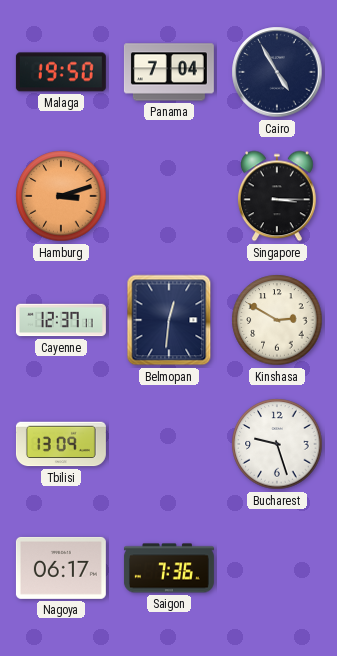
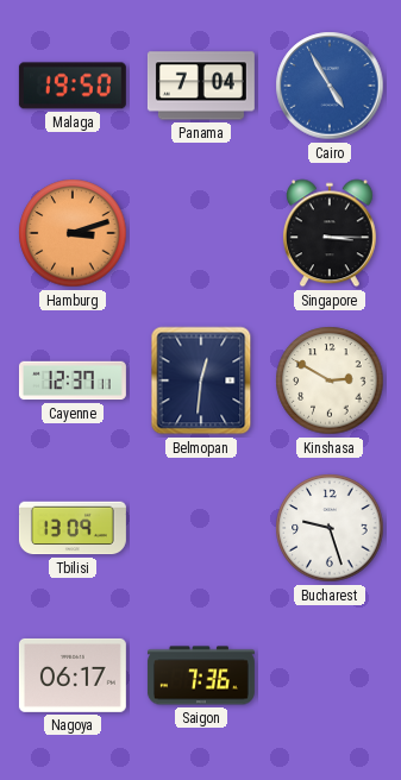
Cairo dial: navy -> blue
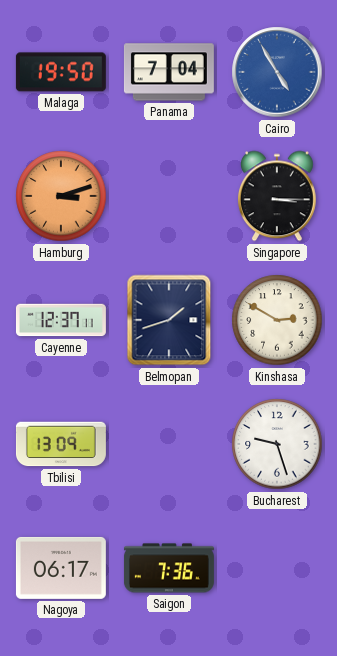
Belmopan: 12:31 -> 1:42
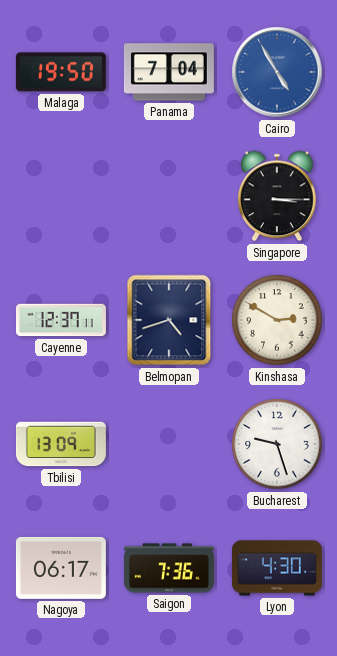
Hamburg: 3:12 -> none
Belmopan: 1:42 -> 4:42
Lyon: none -> 4:30
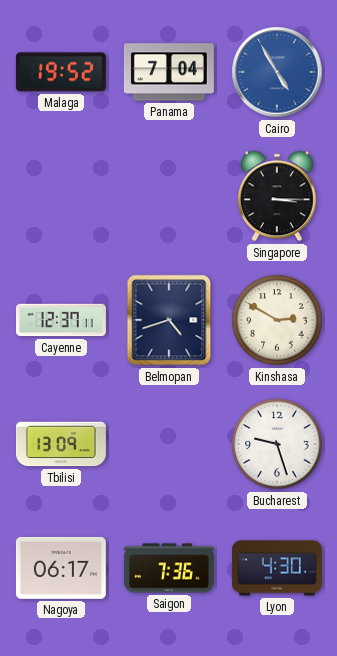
Malaga: 19:50 -> 19:52
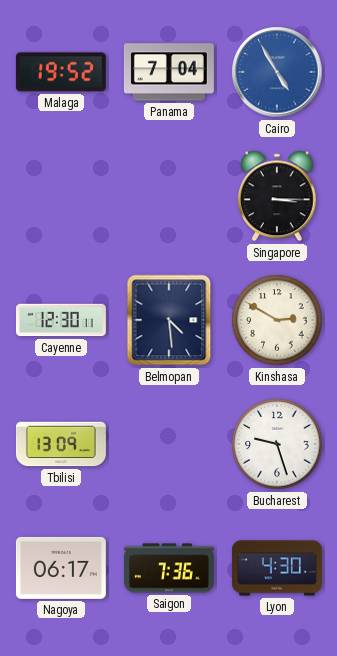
Cayenne: 12:37 -> 12:30
Belmopan: 4:42 -> 4:29
